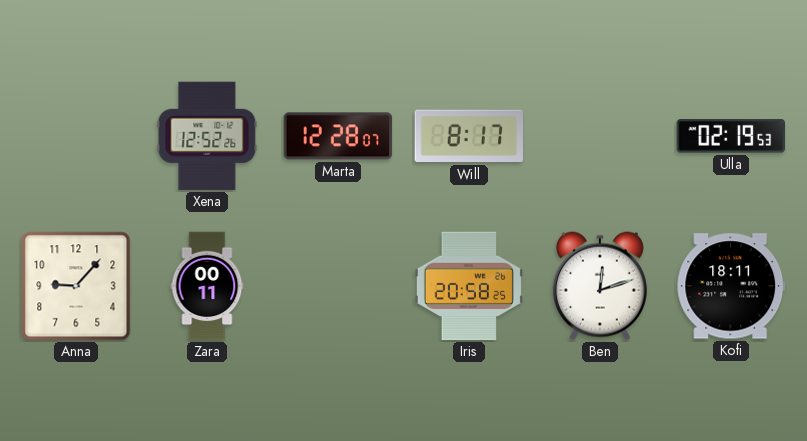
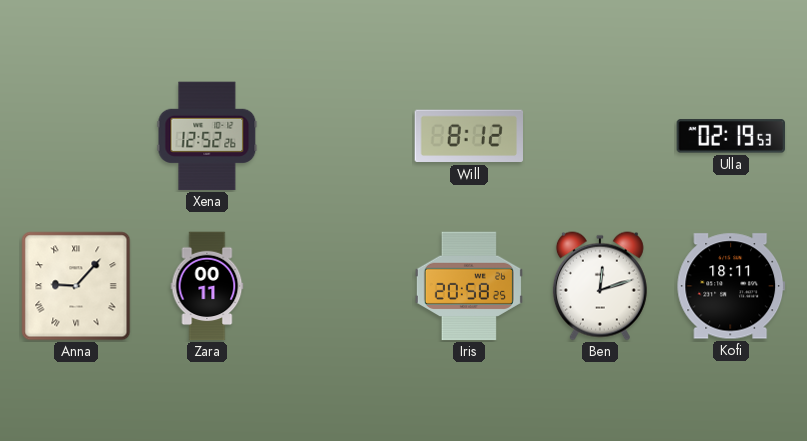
Marta: 12:28 -> none
Will: 8:17 -> 8:12
Anna numerals: Arabic -> Roman
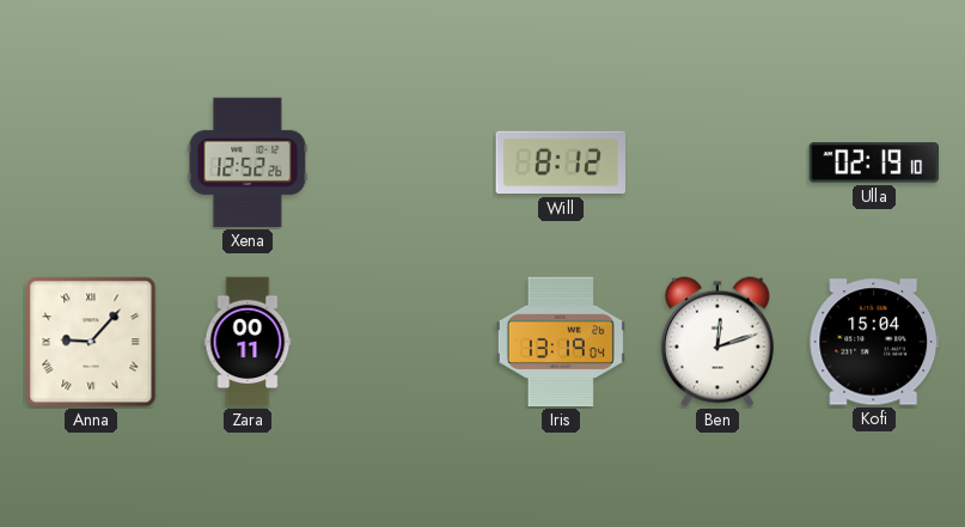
Ulla: 02:19:53 -> 02:19:10
Iris: 20:58 -> 13:19
Kofi: 18:11 -> 15:04
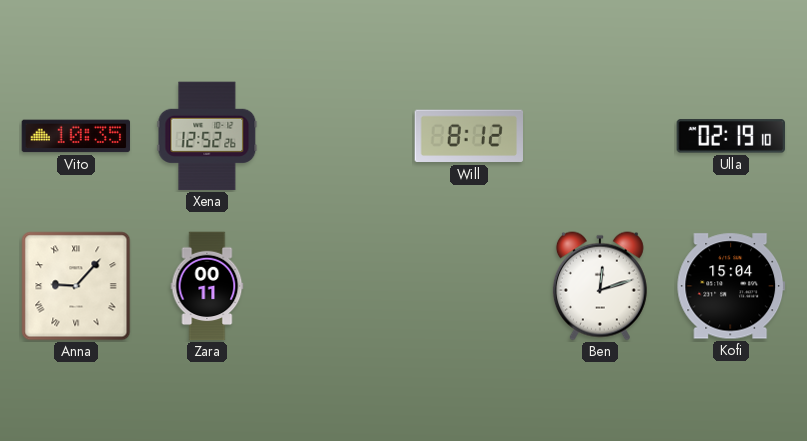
Vito: none -> 10:35
Iris: 13:19 -> none
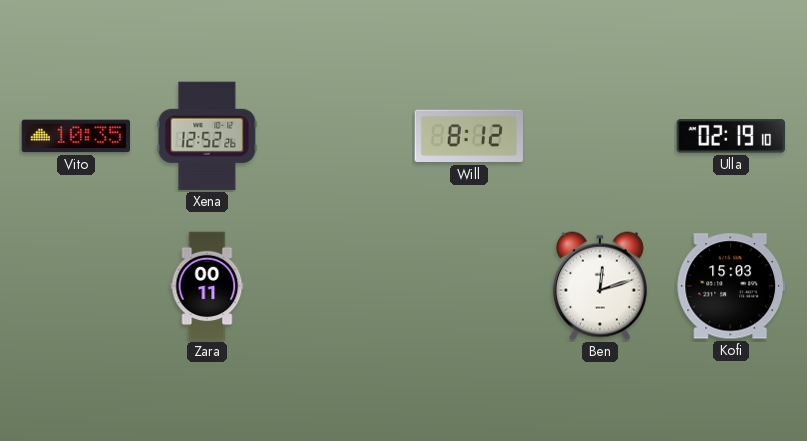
Anna: 9:07 -> none
Kofi: 15:04 -> 15:03
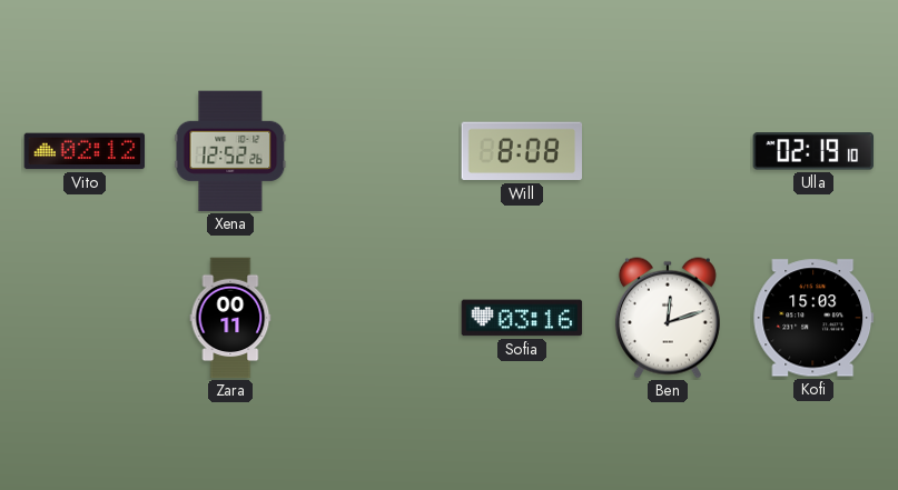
Vito: 10:35 -> 02:12
Will: 8:12 -> 8:08
Sofia: none -> 03:16
